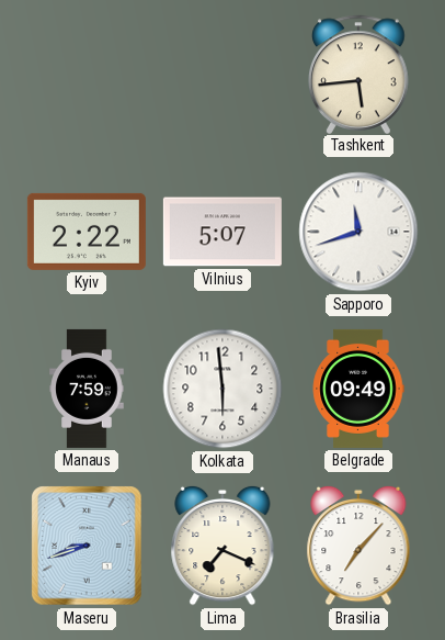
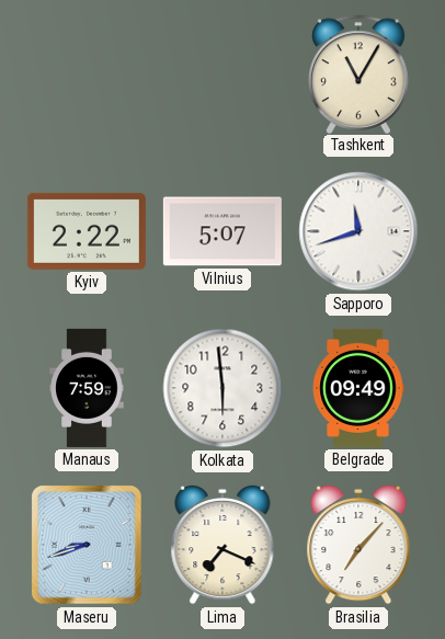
Tashkent: 5:44 -> 11:05
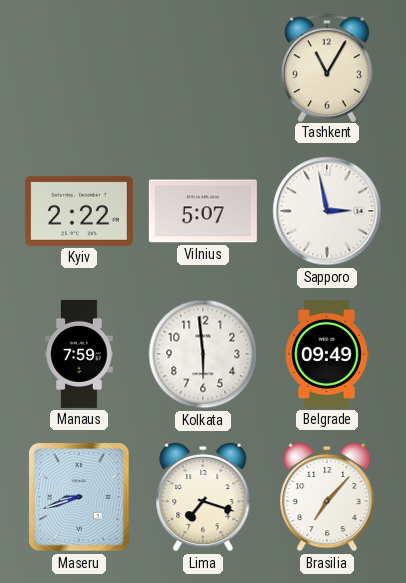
Sapporo: 11:42 -> 2:58
Lima: 7:19 -> 7:18
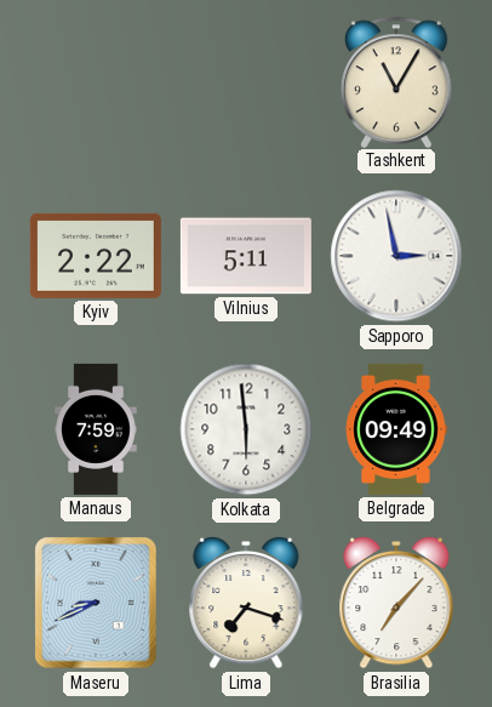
Vilnius: 5:07 -> 5:11
Maseru: 8:42 -> 8:41
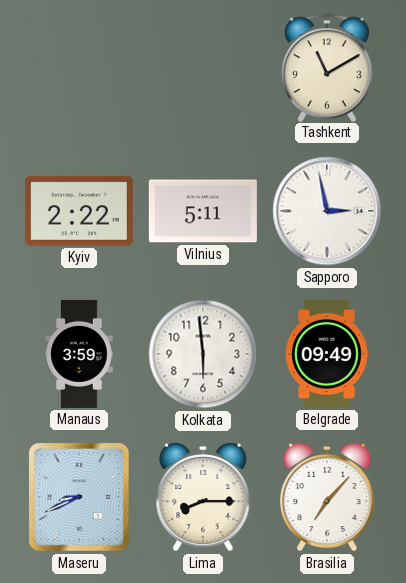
Tashkent: 11:05 -> 11:10
Manaus: 7:59 -> 3:59
Lima: 7:18 -> 8:15
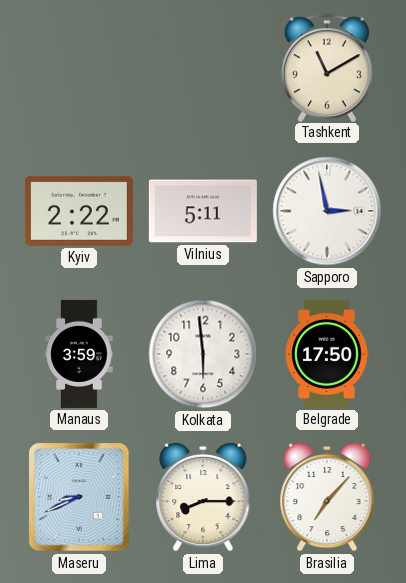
Belgrade: 09:49 -> 17:50
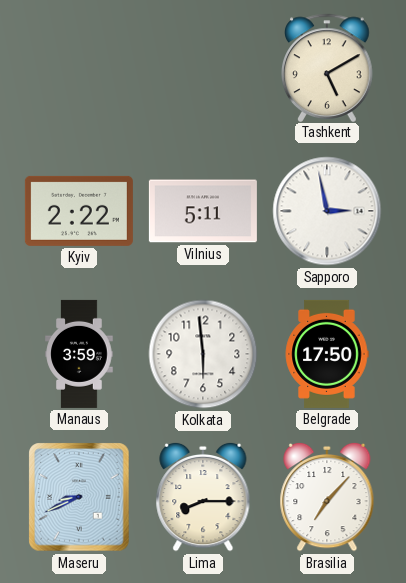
Tashkent: 11:10 -> 5:10
